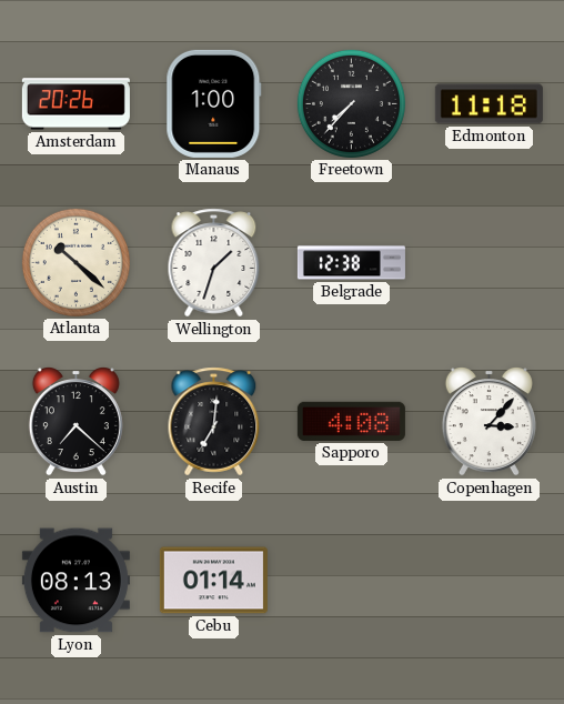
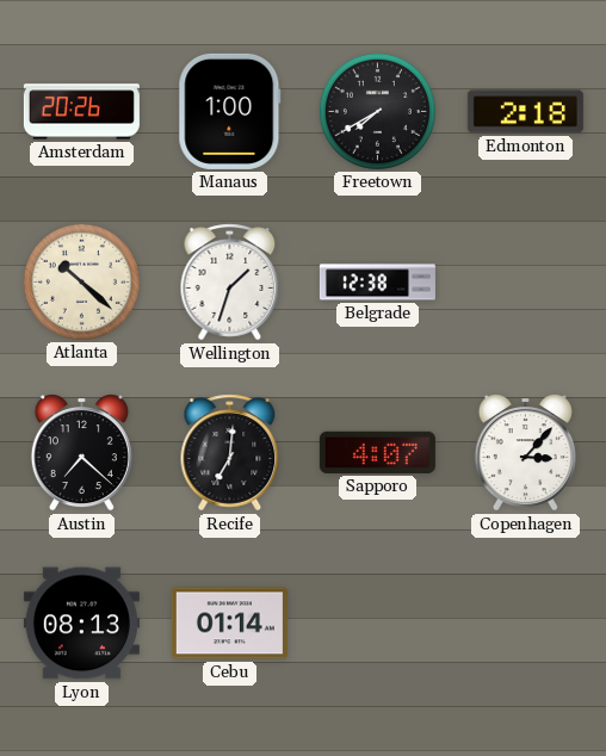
Freetown: 7:37 -> 7:40
Edmonton: 11:18 -> 2:18
Sapporo: 4:08 -> 4:07
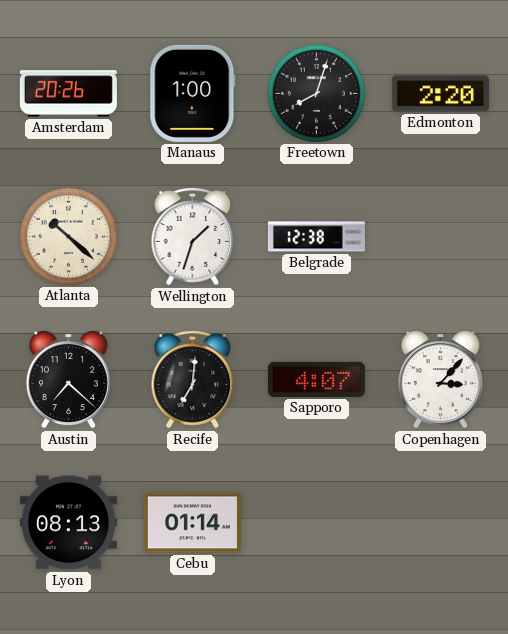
Freetown: 7:40 -> 8:03
Edmonton: 2:18 -> 2:20
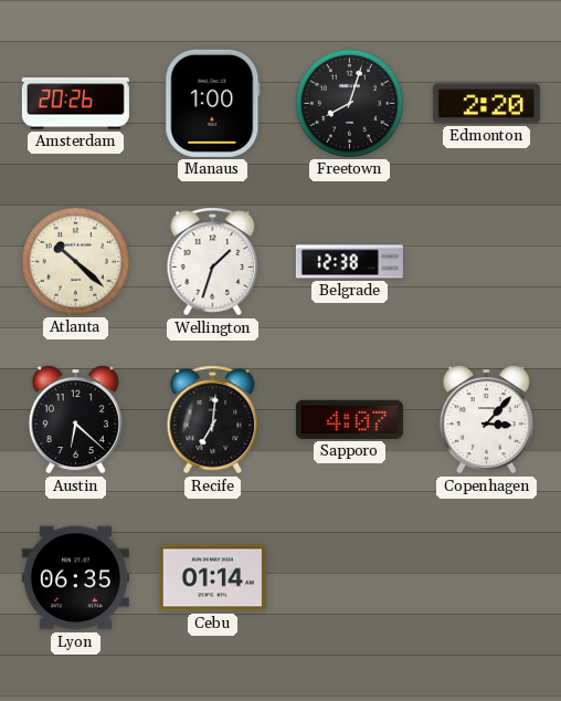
Austin: 7:22 -> 6:22
Lyon: 08:13 -> 06:35
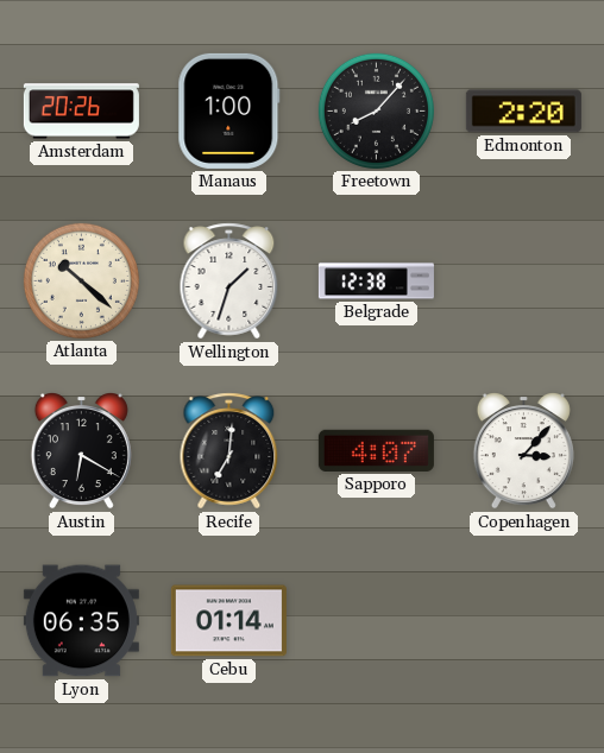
Freetown: 8:03 -> 8:07
Austin: 6:22 -> 6:20
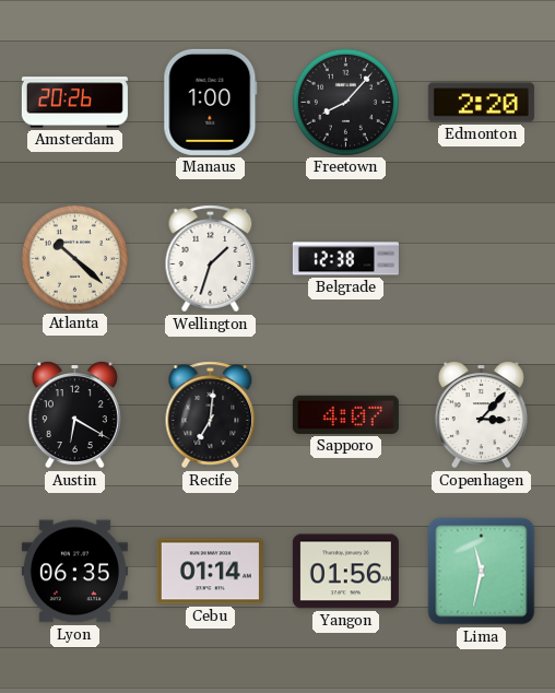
Yangon: none -> 01:56
Lima: none -> 11:32
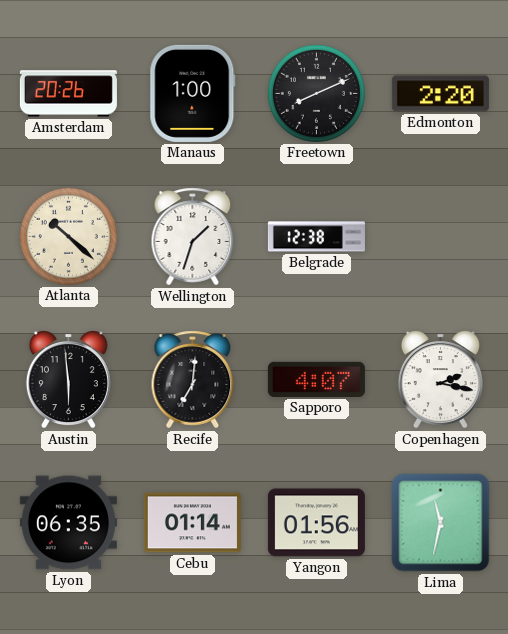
Freetown: 8:07 -> 8:11
Austin: 6:20 -> 5:59
Copenhagen: 3:07 -> 2:17
